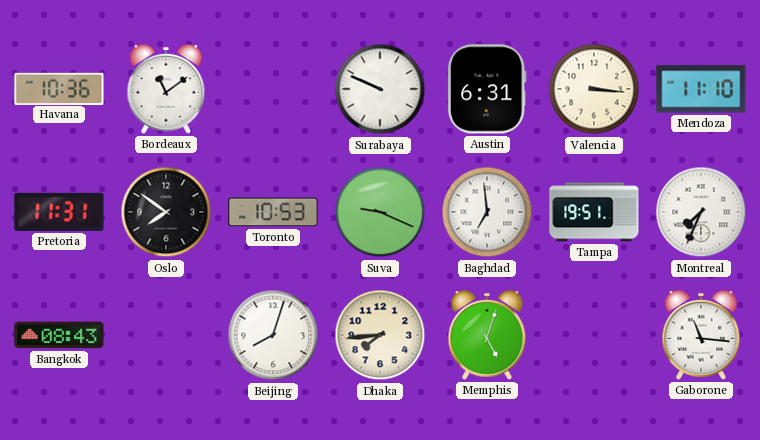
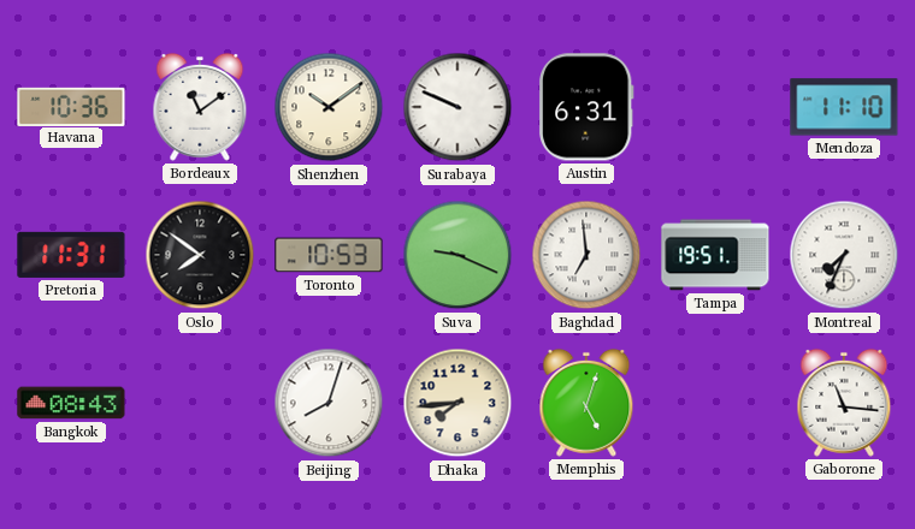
Shenzhen: none -> 10:09
Valencia: 3:16 -> none
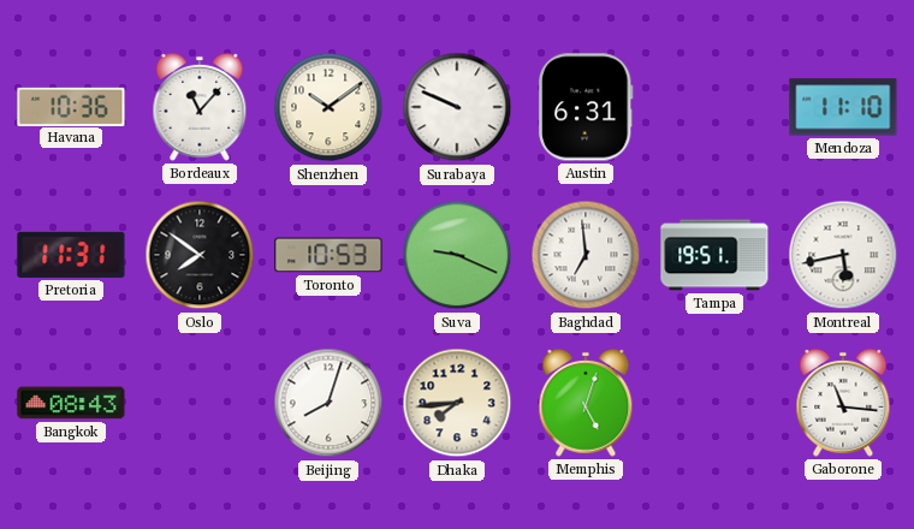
Bordeaux: 11:09 -> 11:07
Montreal: 7:34 -> 5:43
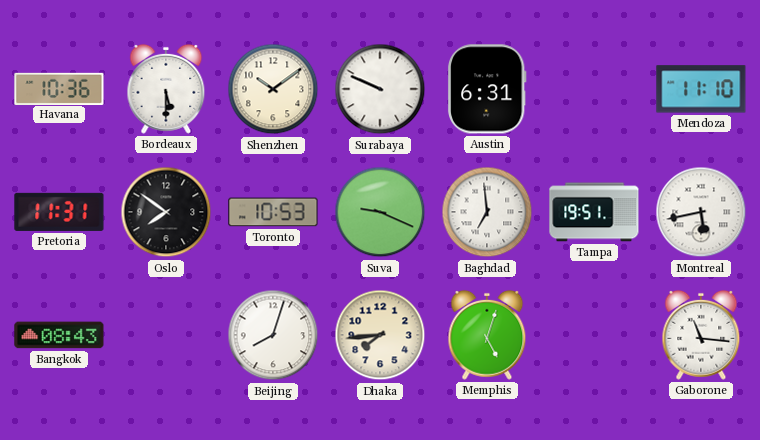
Bordeaux: 11:07 -> 5:30
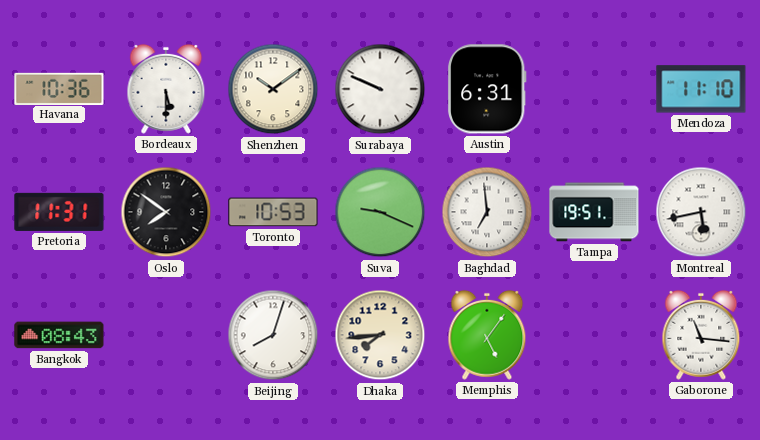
Memphis: 5:03 -> 5:06
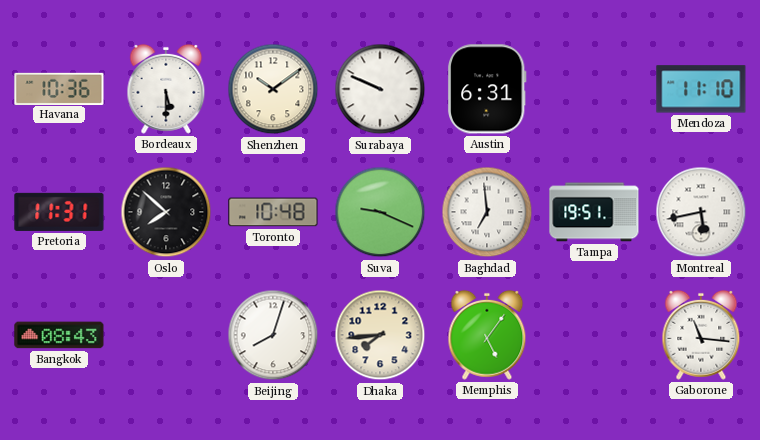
Oslo: 7:51 -> 7:52
Toronto: 10:53 -> 10:48
